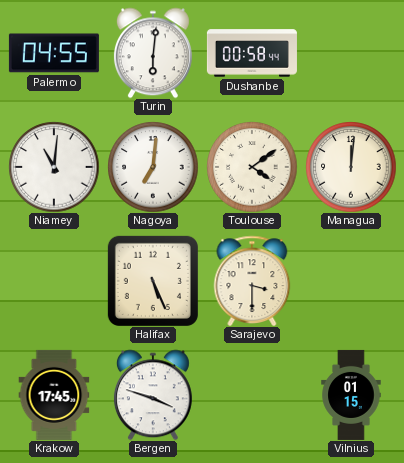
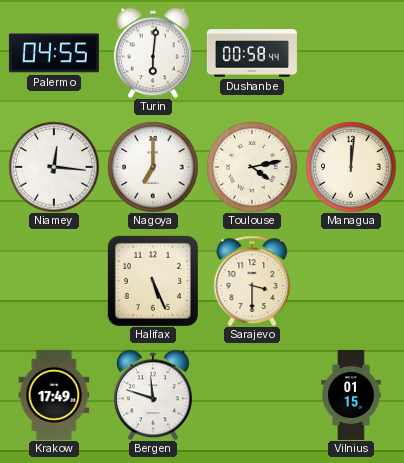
Niamey: 11:01 -> 12:16
Nagoya: 7:01 -> 7:00
Toulouse: 4:09 -> 4:13
Krakow: 17:45 -> 17:49
Bergen: 3:48 -> 11:48
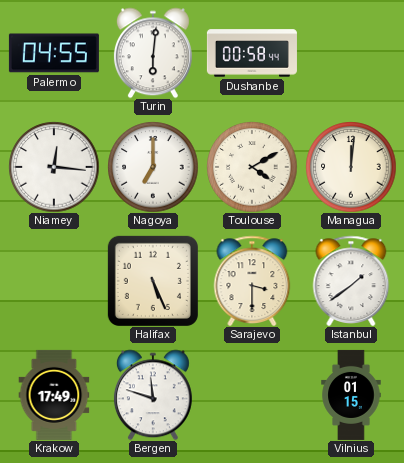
Toulouse: 4:13 -> 4:10
Istanbul: none -> 1:39
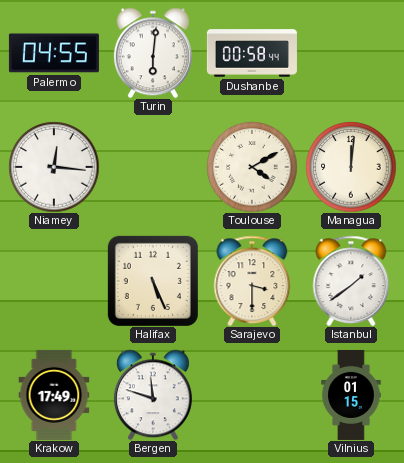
Nagoya: 7:00 -> none
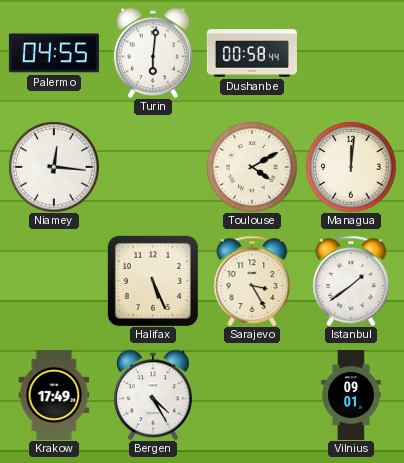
Sarajevo: 3:30 -> 3:25
Bergen: 11:48 -> 4:25
Vilnius: 01:15 -> 09:01
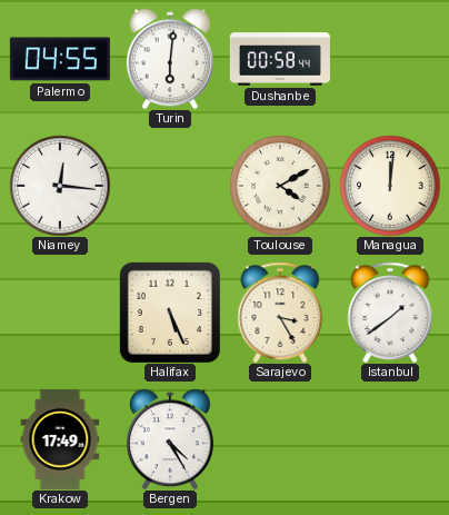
Vilnius: 09:01 -> none
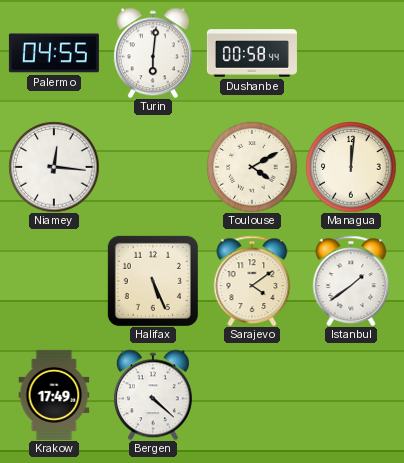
Sarajevo: 3:25 -> 4:09
Bergen: 4:25 -> 4:22
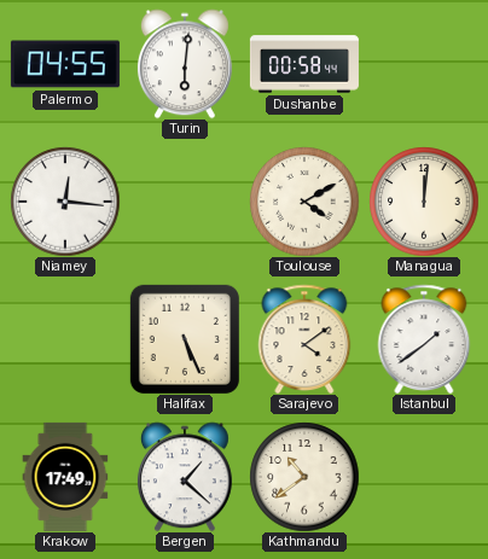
Bergen: 4:22 -> 1:22
Kathmandu: none -> 10:39
